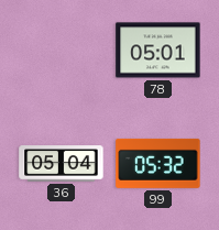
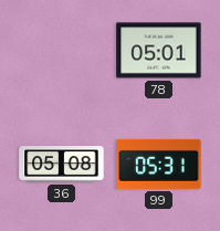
36: 05:04 -> 05:08
99: 05:32 -> 05:31
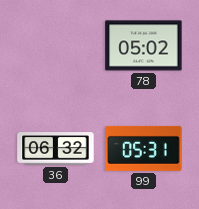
78: 05:01 -> 05:02
36: 05:08 -> 06:32
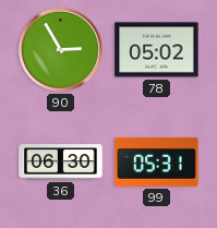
90: none -> 2:55
36: 06:32 -> 06:30
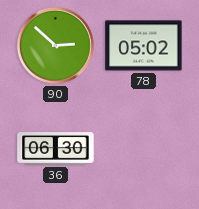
90: 2:55 -> 2:52
99: 05:31 -> none
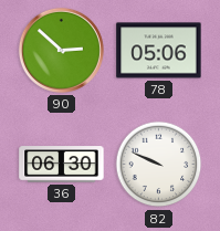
78: 05:02 -> 05:06
82: none -> 9:49
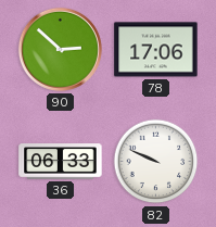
78: 05:06 -> 17:06
36: 06:30 -> 06:33
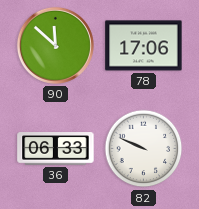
90: 2:52 -> 11:52
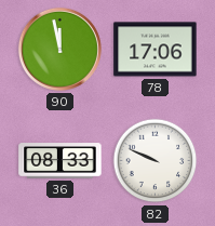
90: 11:52 -> 11:58
36: 06:33 -> 08:33
